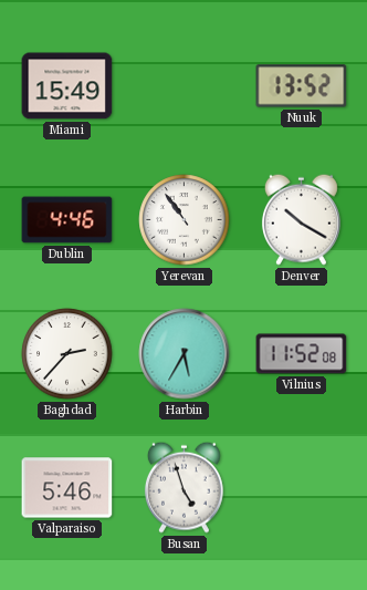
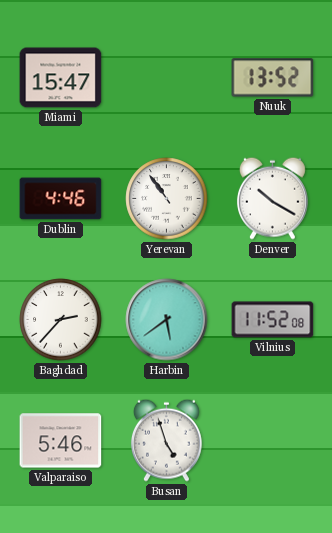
Miami: 15:49 -> 15:47
Harbin: 5:35 -> 5:39
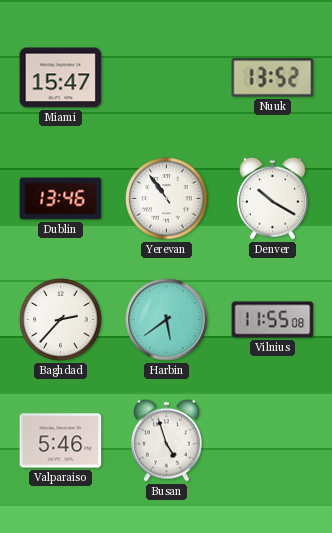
Dublin: 4:46 -> 13:46
Vilnius: 11:52 -> 11:55
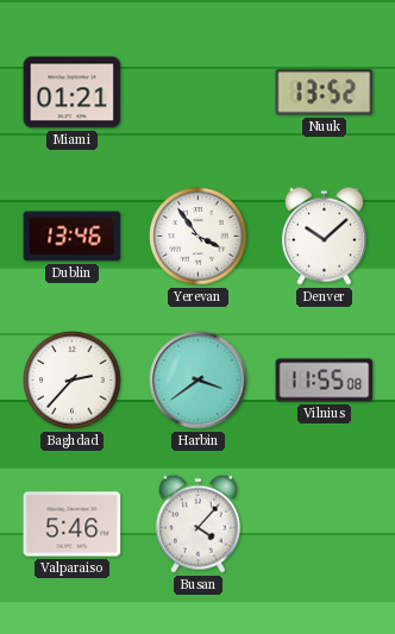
Miami: 15:47 -> 01:21
Yerevan: 10:54 -> 3:54
Denver: 10:20 -> 10:08
Harbin: 5:39 -> 3:39
Busan: 4:57 -> 4:07
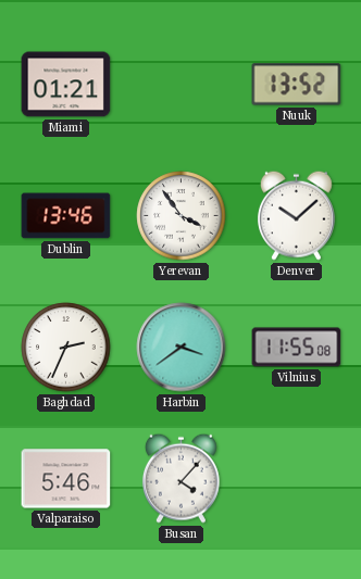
Baghdad: 2:37 -> 2:34
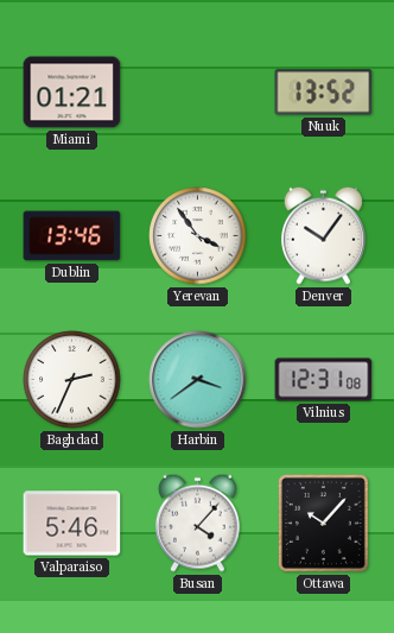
Denver: 10:08 -> 10:06
Vilnius: 11:55 -> 12:31
Ottawa: none -> 10:07
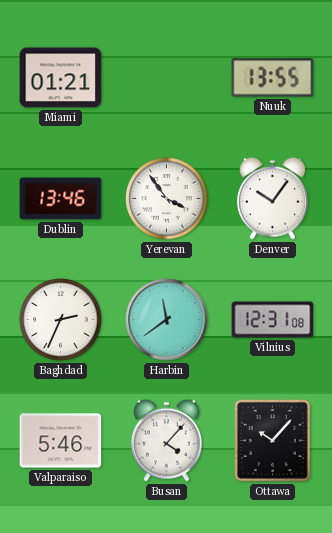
Nuuk: 13:52 -> 13:55
Harbin: 3:39 -> 11:39
